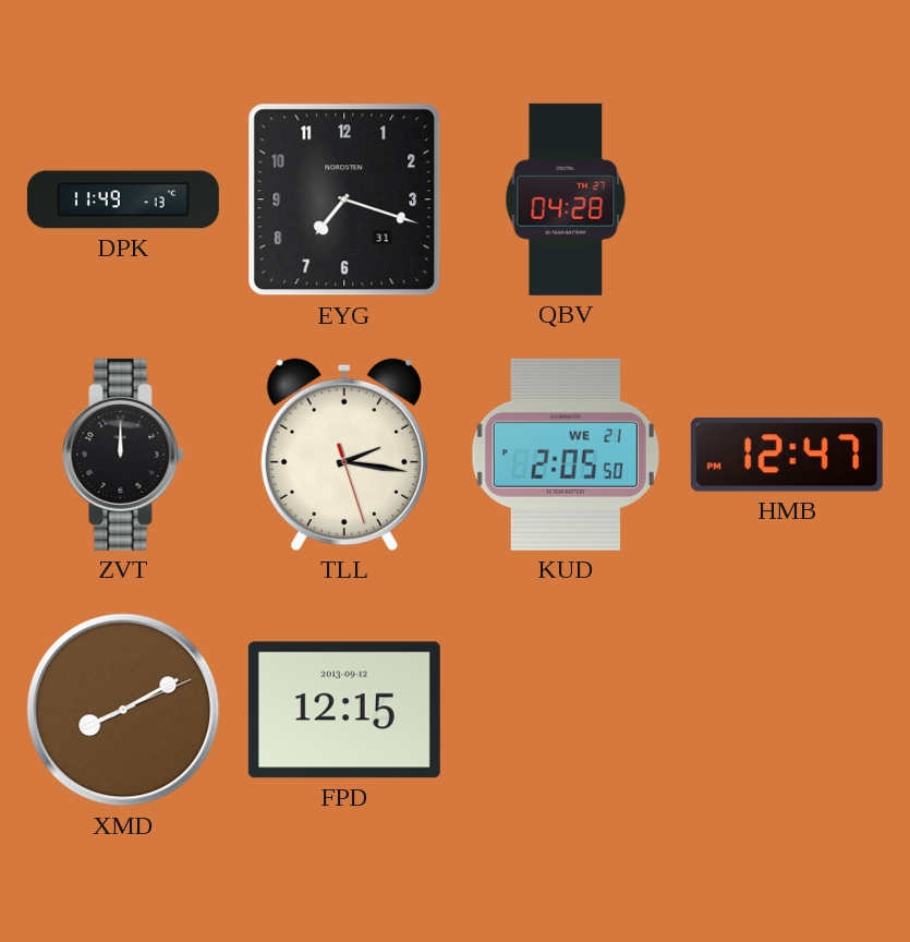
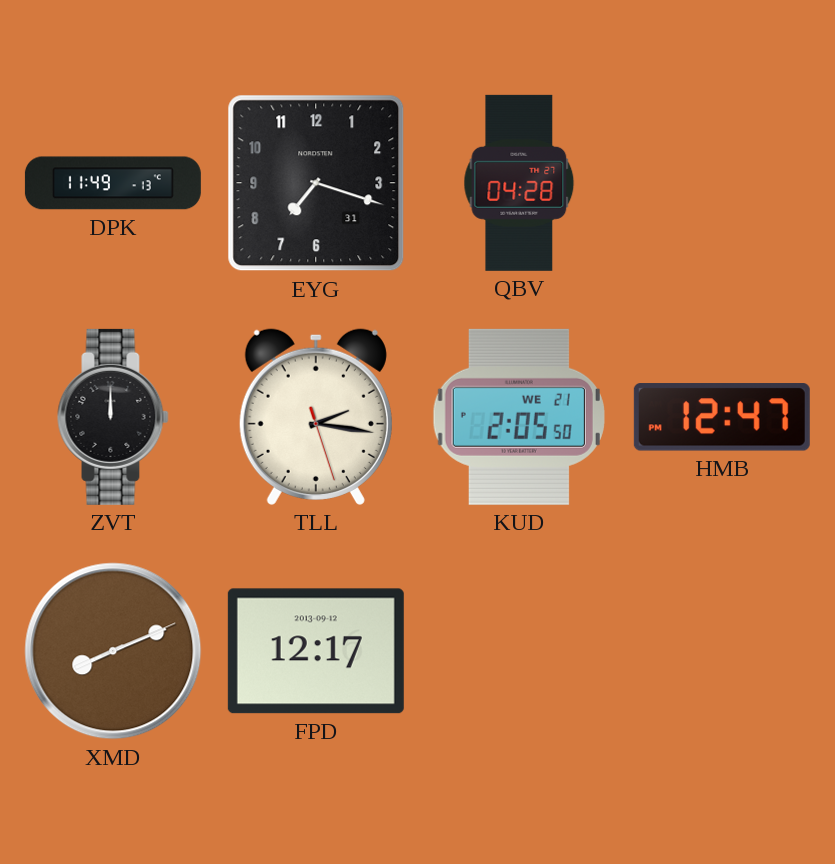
XMD: 8:10 -> 8:11
FPD: 12:15 -> 12:17
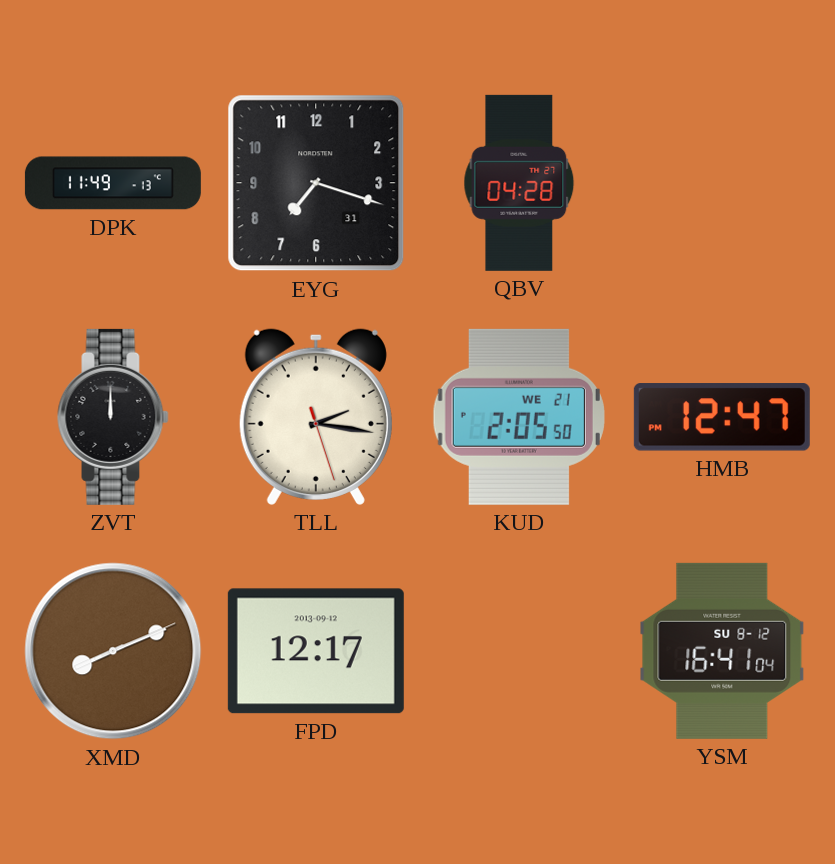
YSM: none -> 16:41
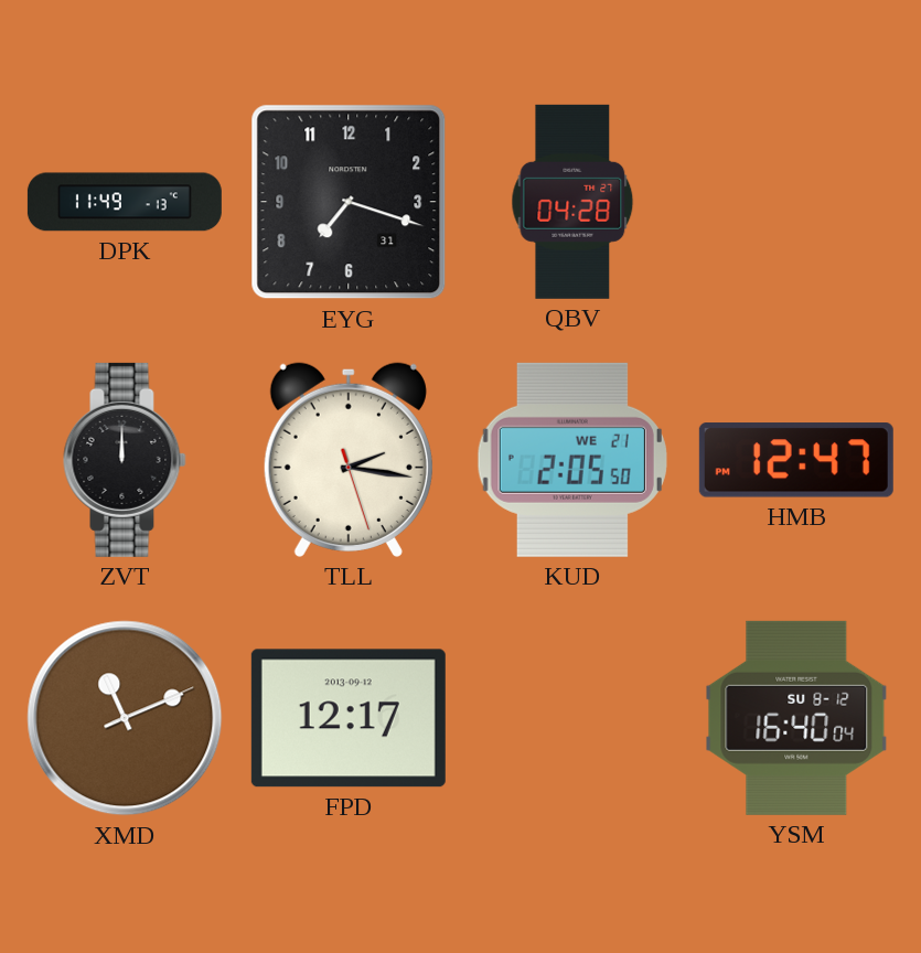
XMD: 8:11 -> 11:11
YSM: 16:41 -> 16:40
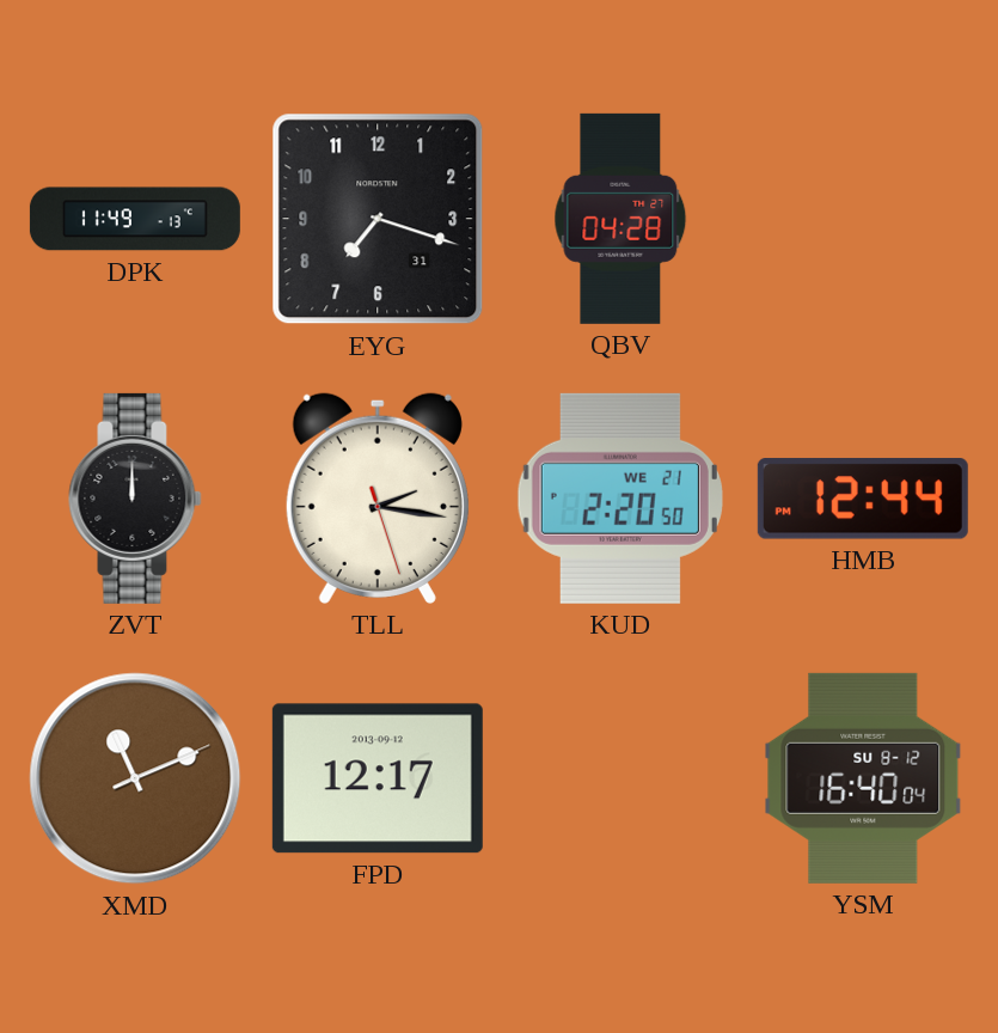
KUD: 2:05 -> 2:20
HMB: 12:47 -> 12:44
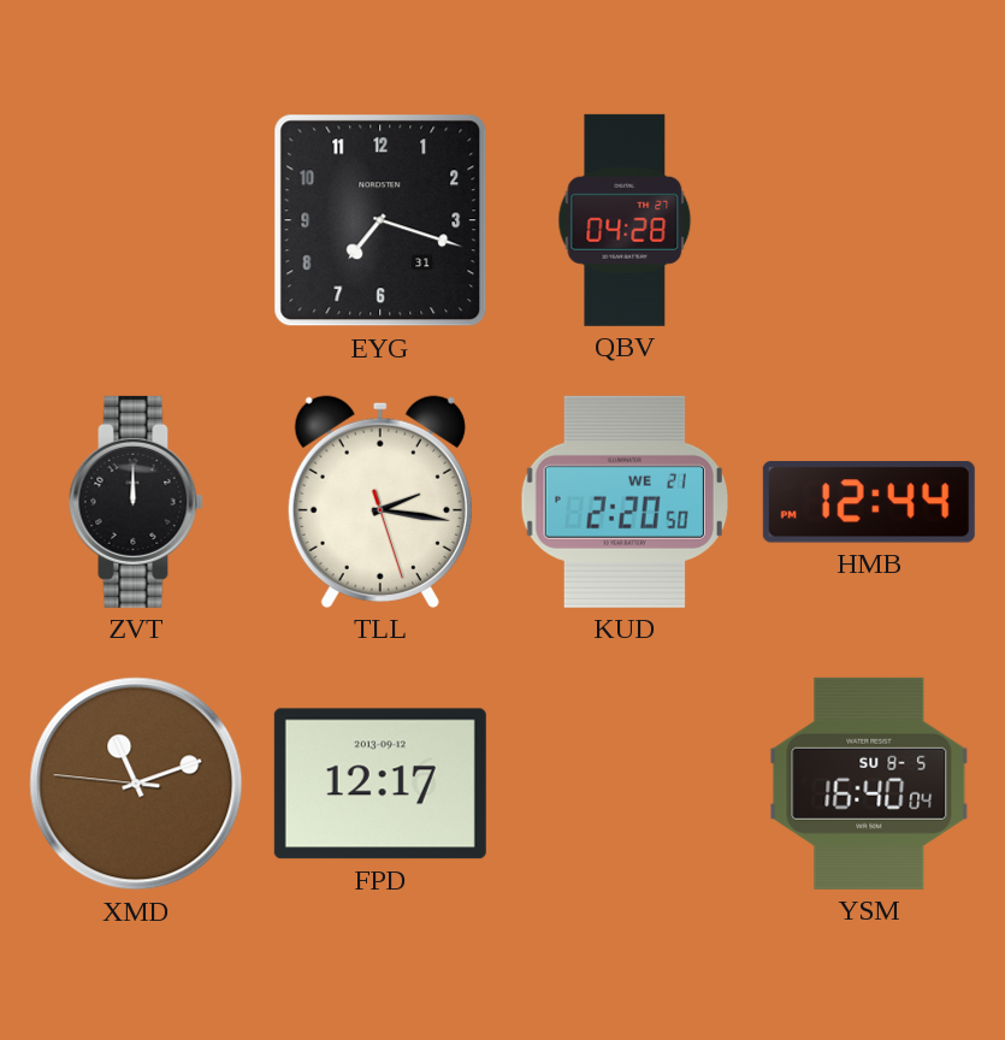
DPK: 11:49 -> none
XMD: 11:11:11 -> 11:11:46
YSM date: SU 8-12 -> SU 8-5
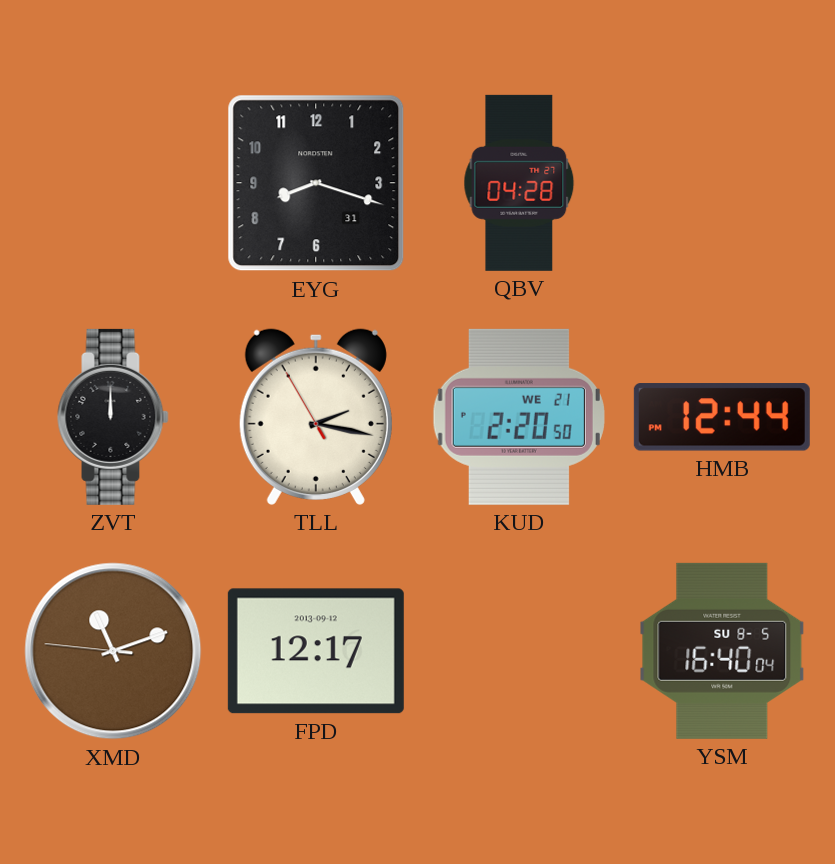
EYG: 7:18 -> 8:18
TLL: 2:16:27 -> 2:16:55
